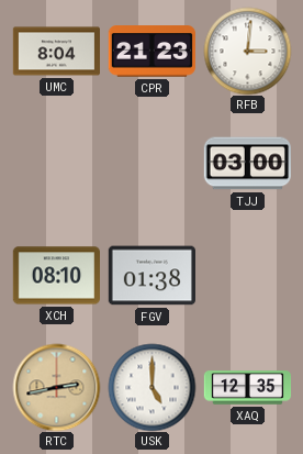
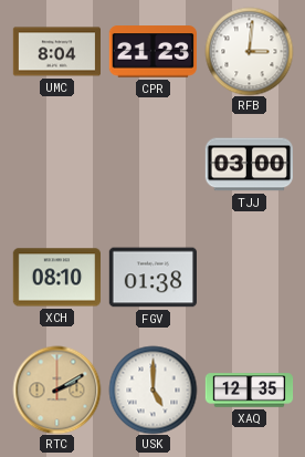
RTC: 2:43 -> 2:10
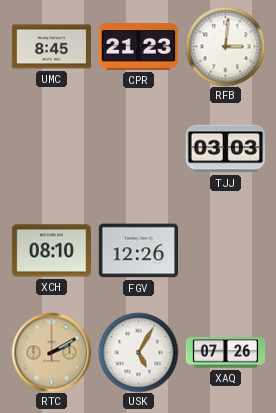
UMC: 8:04 -> 8:45
TJJ: 03:00 -> 03:03
FGV: 01:38 -> 12:26
USK: 5:00 -> 5:05
XAQ: 12:35 -> 07:26
